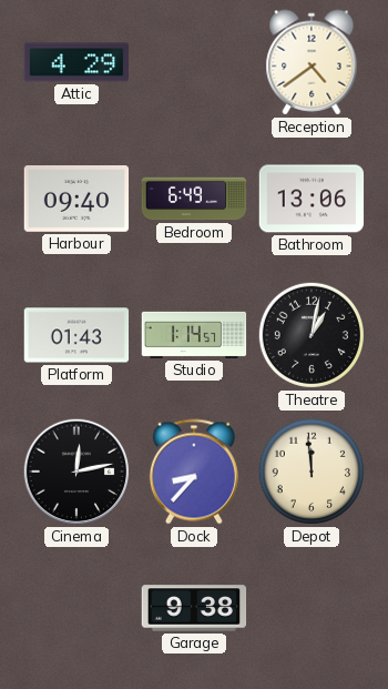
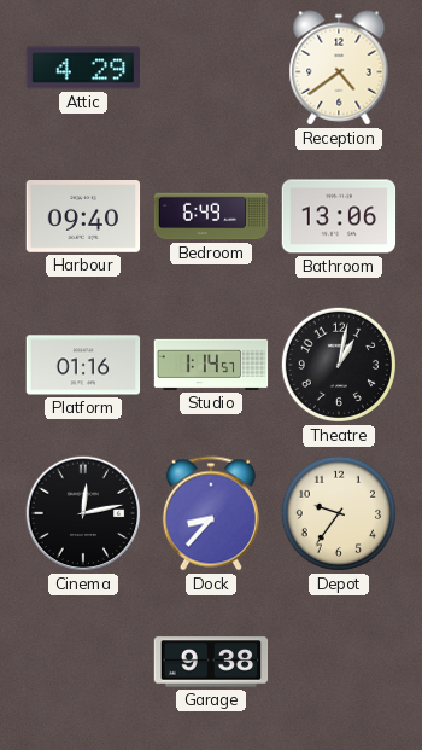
Platform: 01:43 -> 01:16
Depot: 11:59 -> 9:36
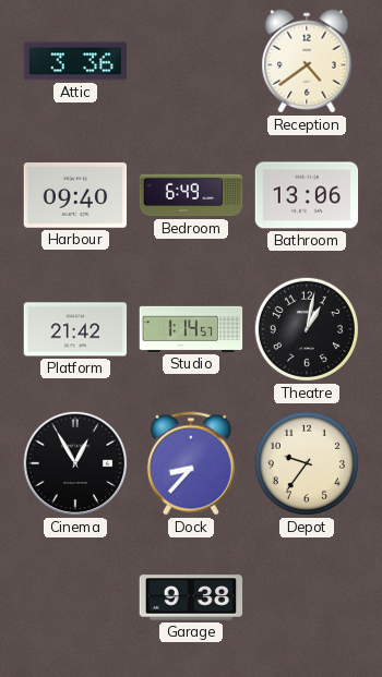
Attic: 4:29 -> 3:36
Platform: 01:16 -> 21:42
Cinema: 12:13 -> 12:55
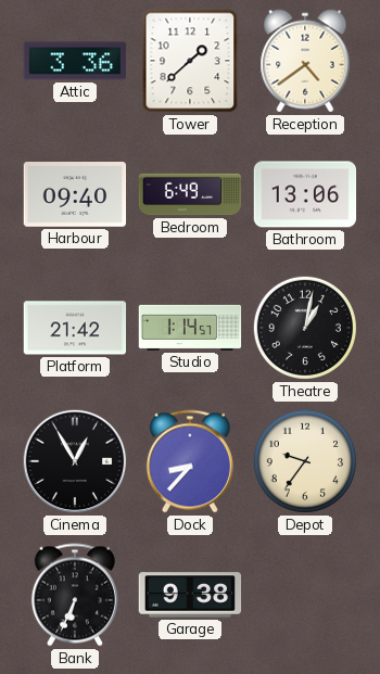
Tower: none -> 1:38
Bank: none -> 6:34
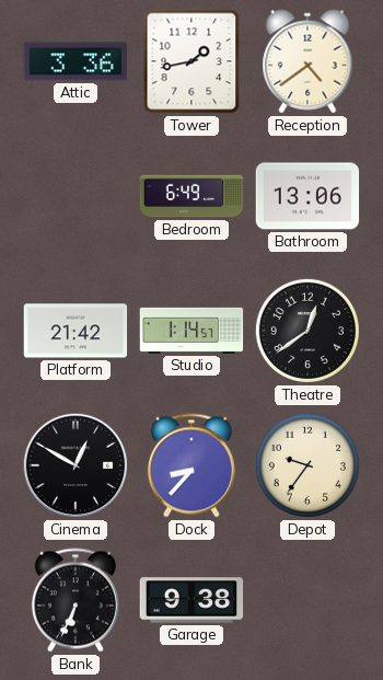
Tower: 1:38 -> 1:43
Harbour: 09:40 -> none
Theatre: 1:02 -> 12:39
Cinema: 12:55 -> 12:50
